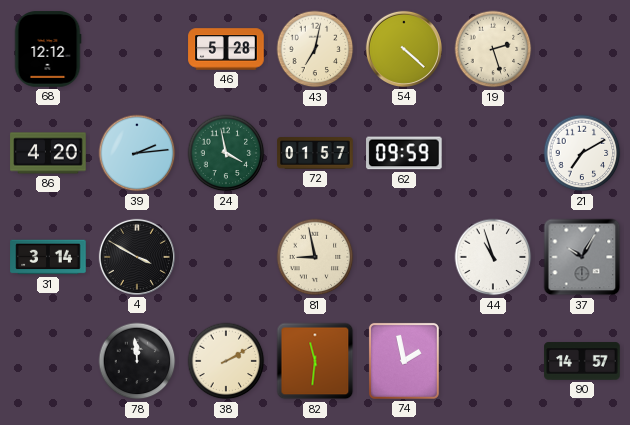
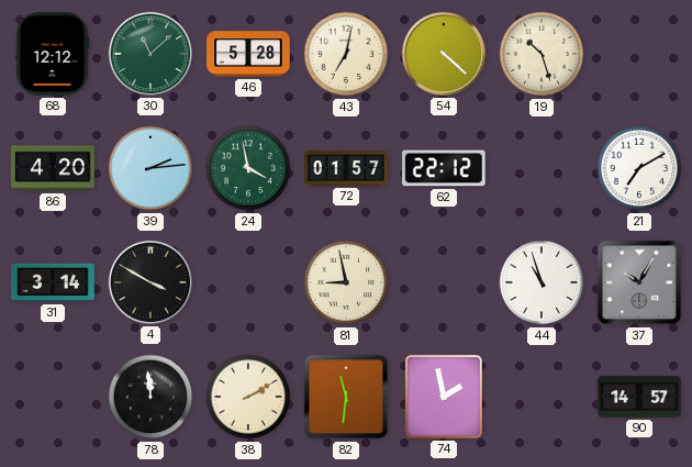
30: none -> 11:08
19: 2:27 -> 10:27
62: 09:59 -> 22:12
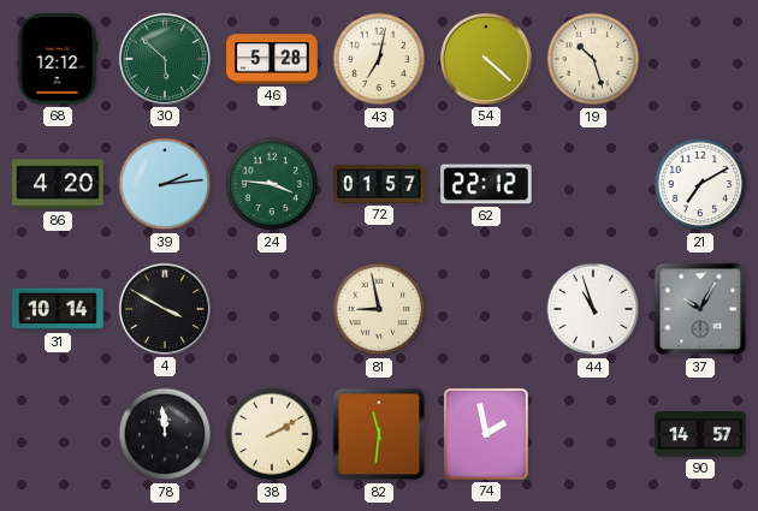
30: 11:08 -> 5:52
24: 3:58 -> 3:46
31: 3:14 -> 10:14
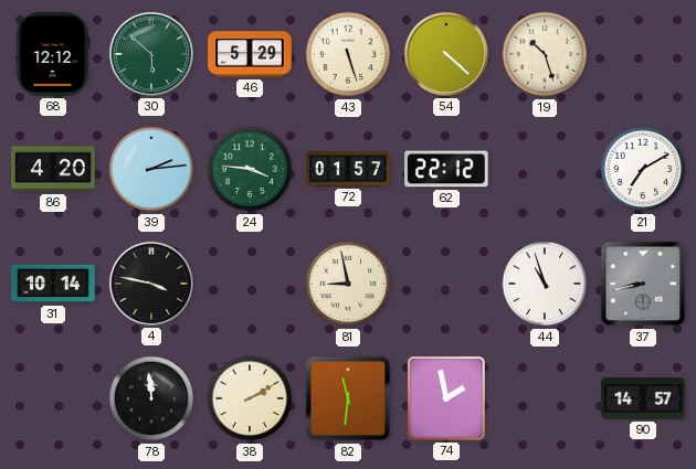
46: 5:28 -> 5:29
43: 7:02 -> 5:27
4: 3:50 -> 3:47
37: 10:05 -> 8:43
